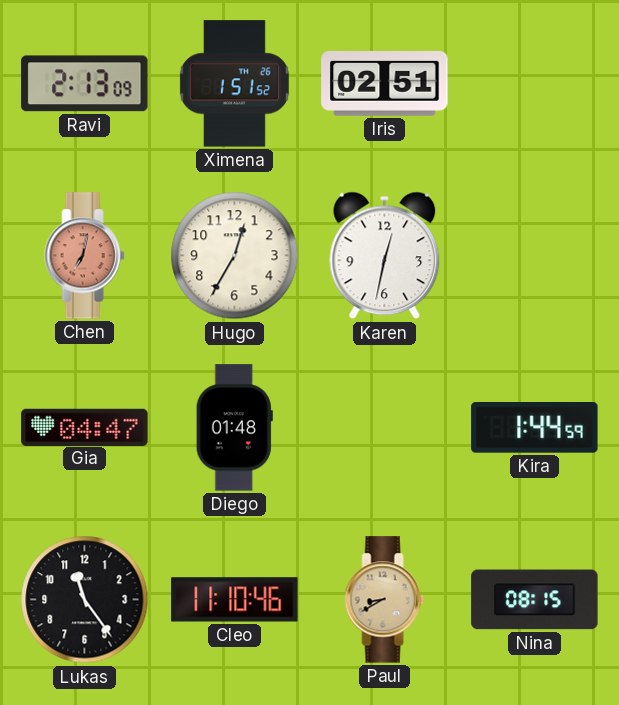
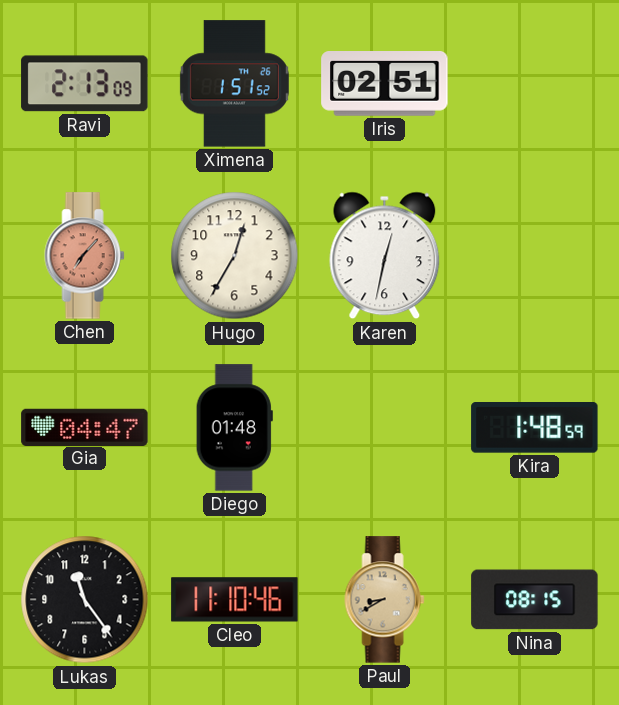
Chen: 7:02 -> 7:07
Kira: 1:44 -> 1:48
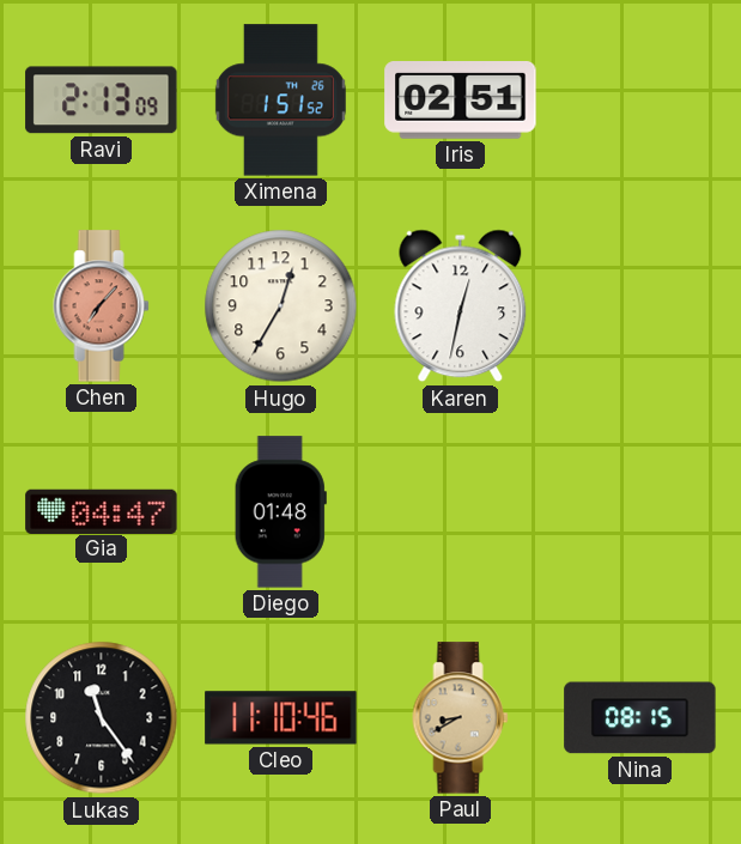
Kira: 1:48 -> none
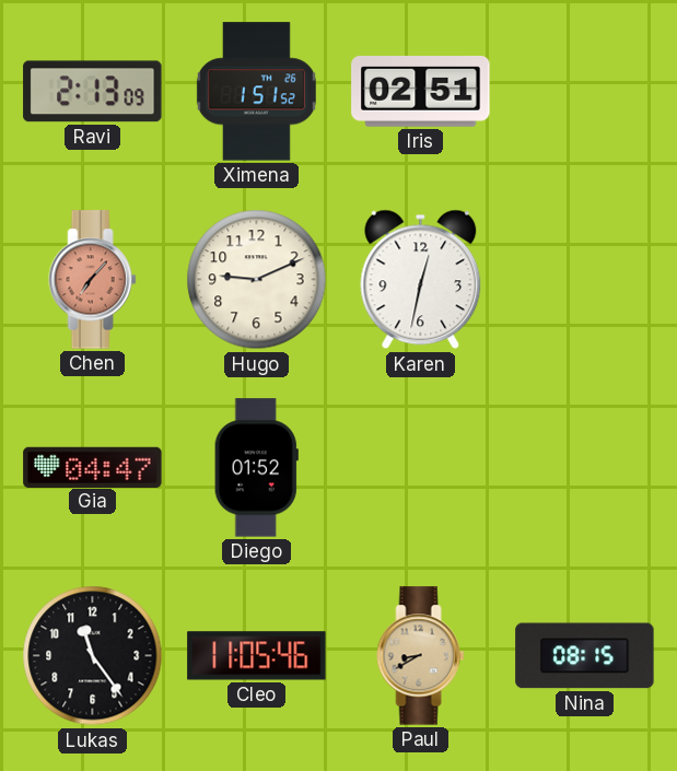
Hugo: 12:35 -> 9:11
Diego: 01:48 -> 01:52
Cleo: 11:10 -> 11:05
